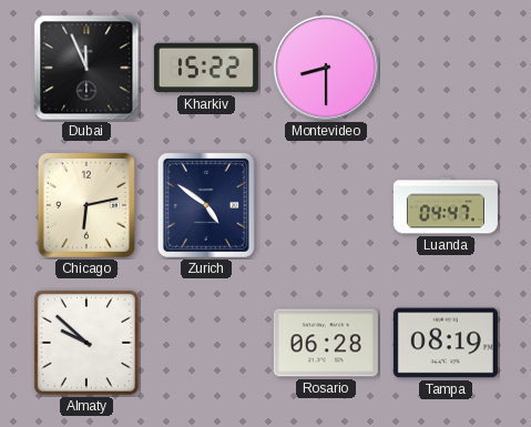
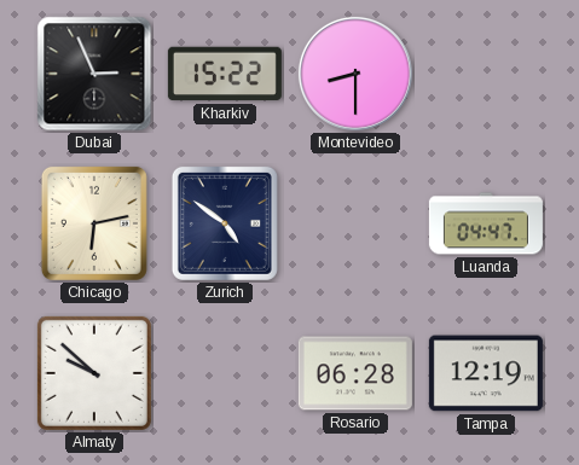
Dubai: 11:56 -> 2:56
Tampa: 08:19 -> 12:19
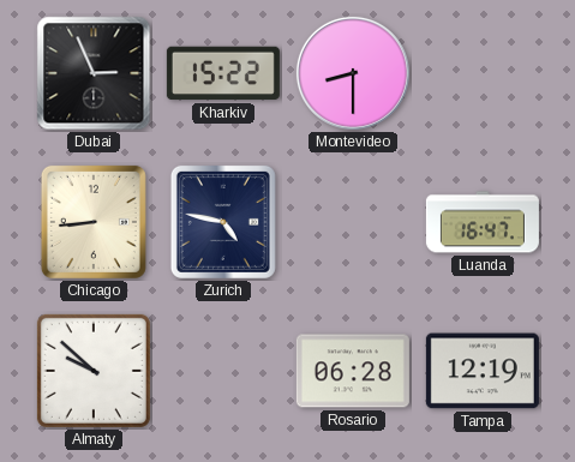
Chicago: 6:13 -> 8:44
Zurich: 4:51 -> 4:47
Luanda: 04:47 -> 16:47
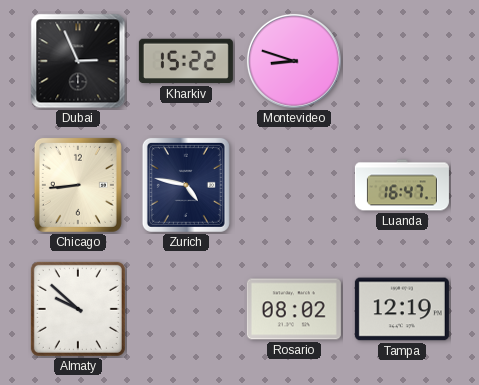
Montevideo: 8:30 -> 8:48
Rosario: 06:28 -> 08:02
